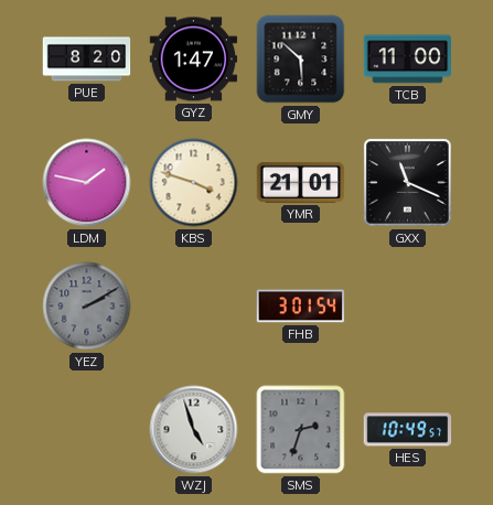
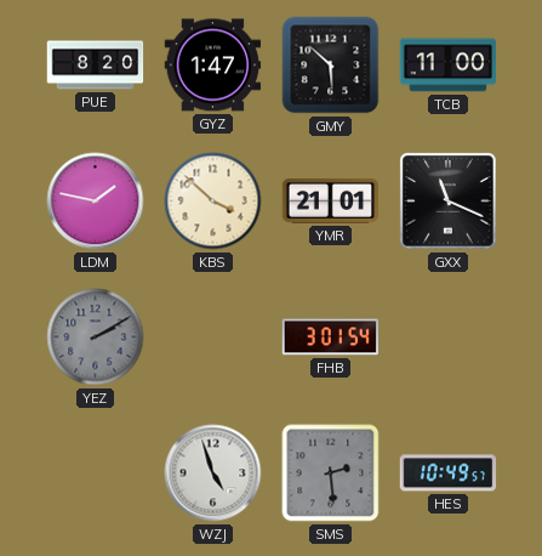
KBS: 3:48 -> 3:52
SMS: 2:33 -> 2:29
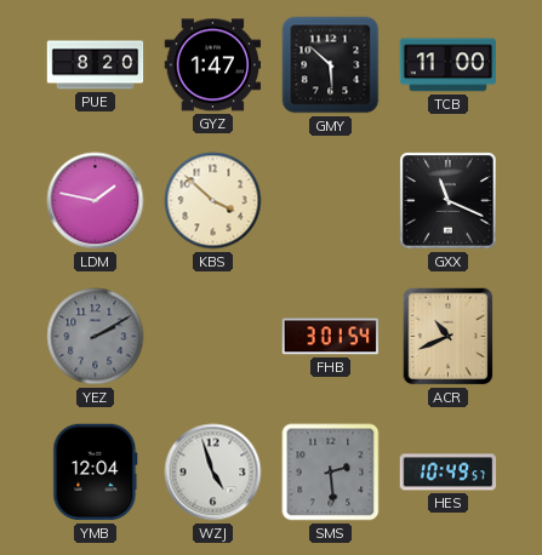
YMR: 21:01 -> none
ACR: none -> 10:41
YMB: none -> 12:04
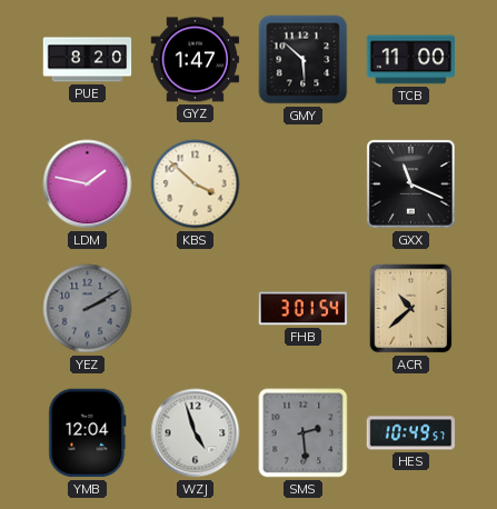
ACR: 10:41 -> 10:38
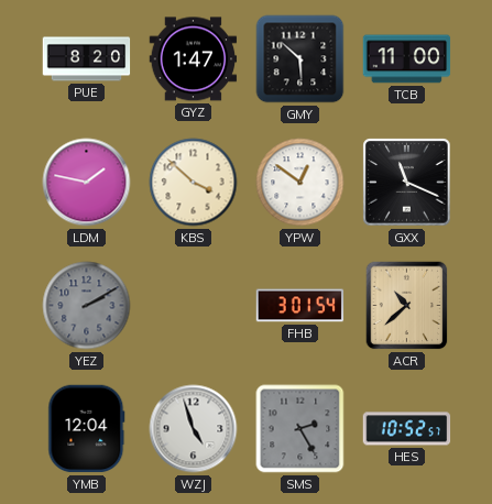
YPW: none -> 12:51
SMS: 2:29 -> 2:25
HES: 10:49 -> 10:52
